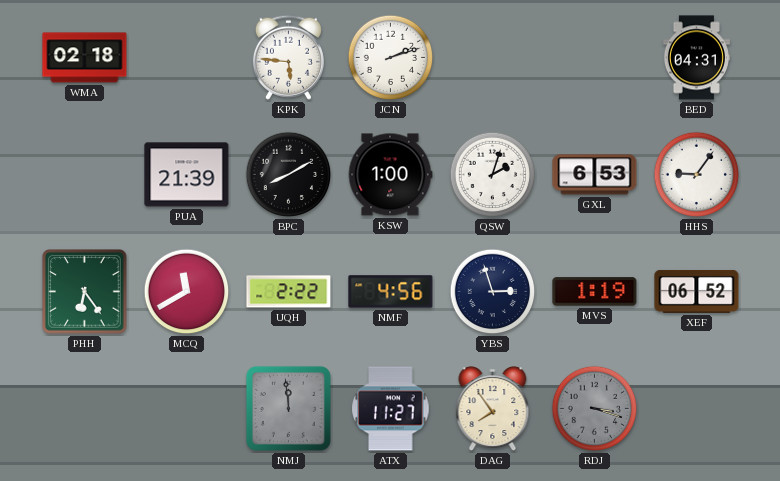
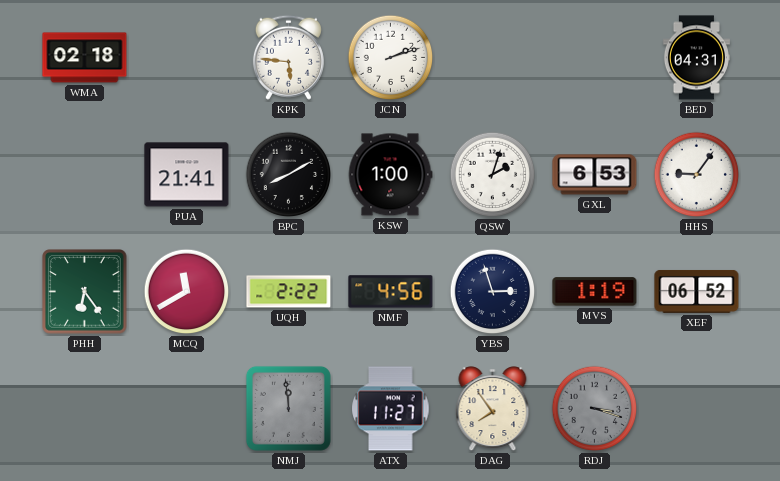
PUA: 21:39 -> 21:41
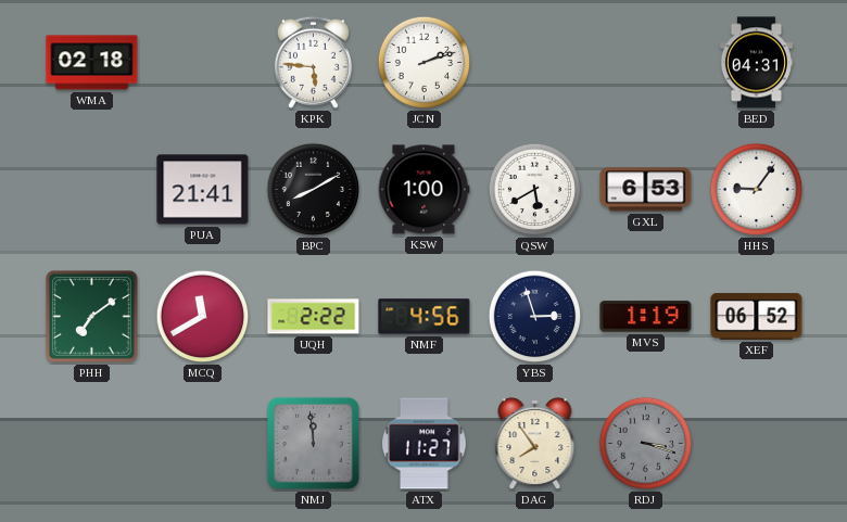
QSW: 2:03 -> 5:40
PHH: 6:24 -> 7:09
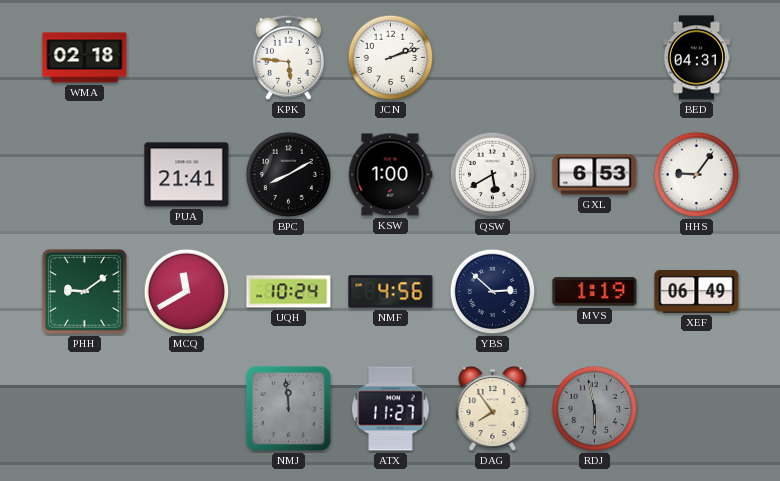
PHH: 7:09 -> 9:09
UQH: 2:22 -> 10:24
YBS: 2:57 -> 2:52
XEF: 06:52 -> 06:49
RDJ: 3:18 -> 5:58
